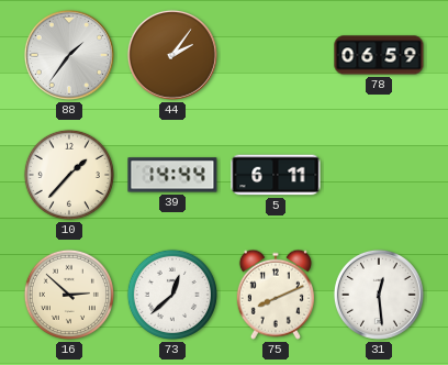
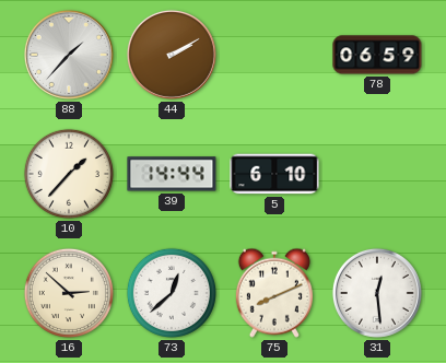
88: 1:36 -> 1:37
44: 2:06 -> 2:10
5: 6:11 -> 6:10
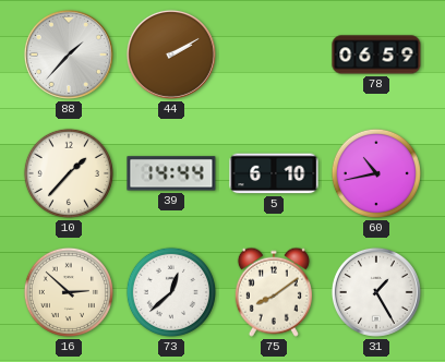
60: none -> 10:43
75: 8:11 -> 8:09
31: 12:29 -> 1:25
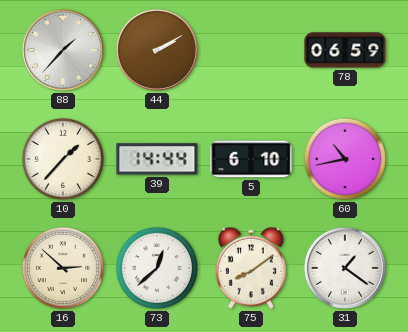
31: 1:25 -> 1:21
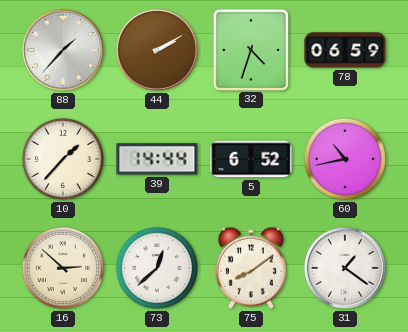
32: none -> 4:33
5: 6:10 -> 6:52
